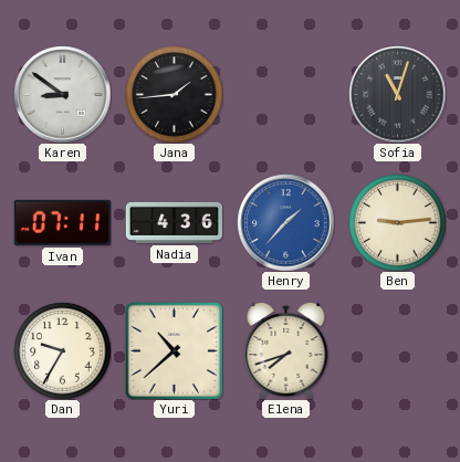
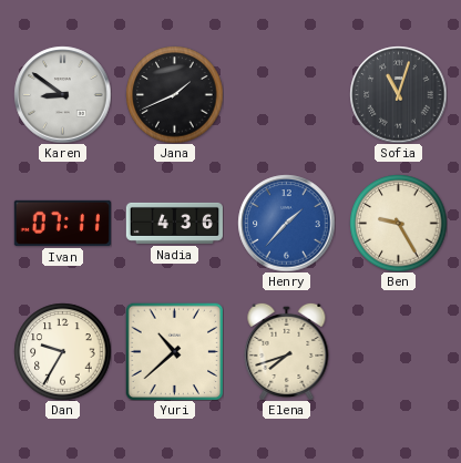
Jana: 1:44 -> 1:41
Ben: 9:14 -> 9:25
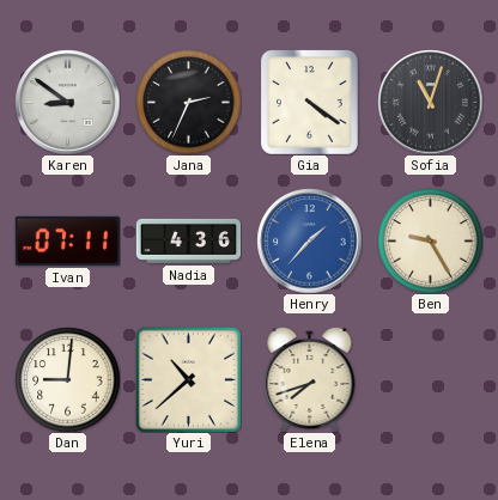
Jana: 1:41 -> 2:34
Gia: none -> 4:21
Dan: 9:35 -> 9:01
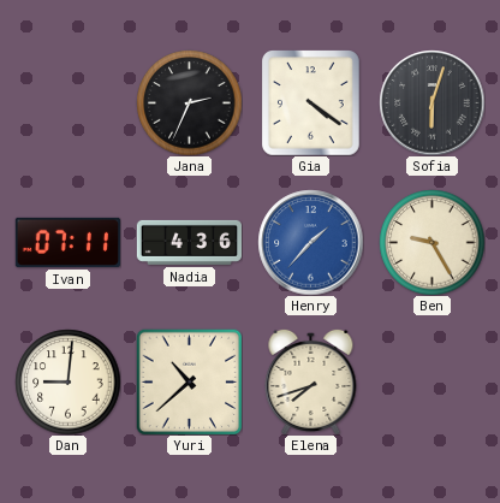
Karen: 8:51 -> none
Sofia: 11:03 -> 6:03
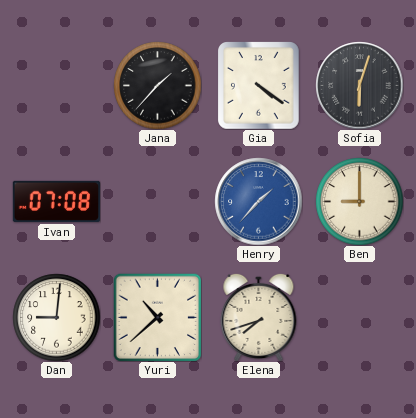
Jana: 2:34 -> 1:37
Ivan: 07:11 -> 07:08
Nadia: 4:36 -> none
Ben: 9:25 -> 9:00
